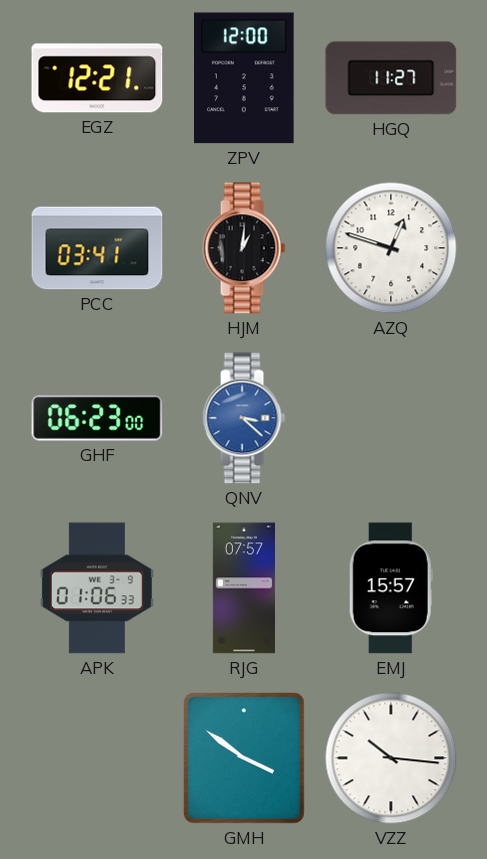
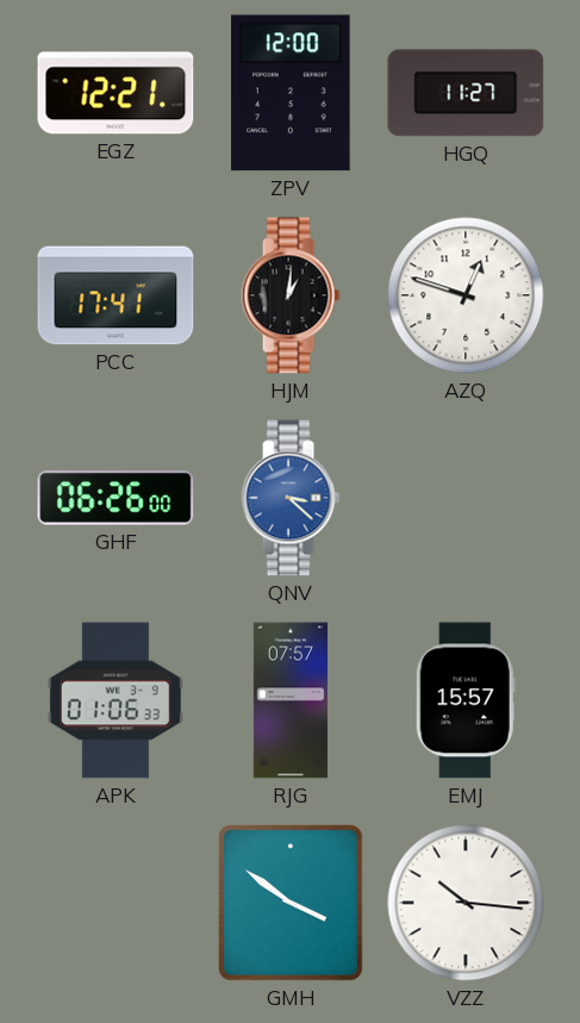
PCC: 03:41 -> 17:41
GHF: 06:23 -> 06:26
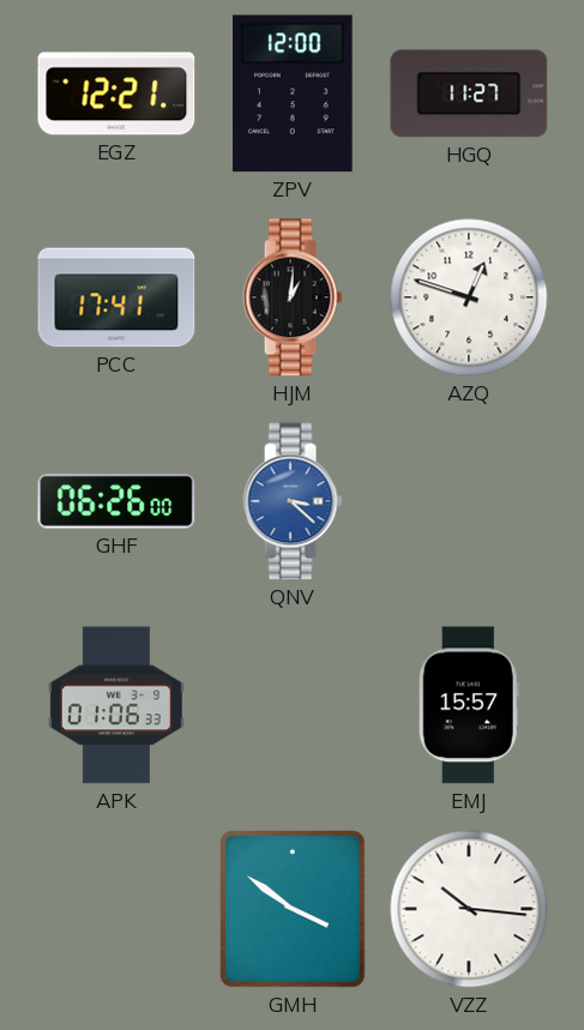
RJG: 07:57 -> none
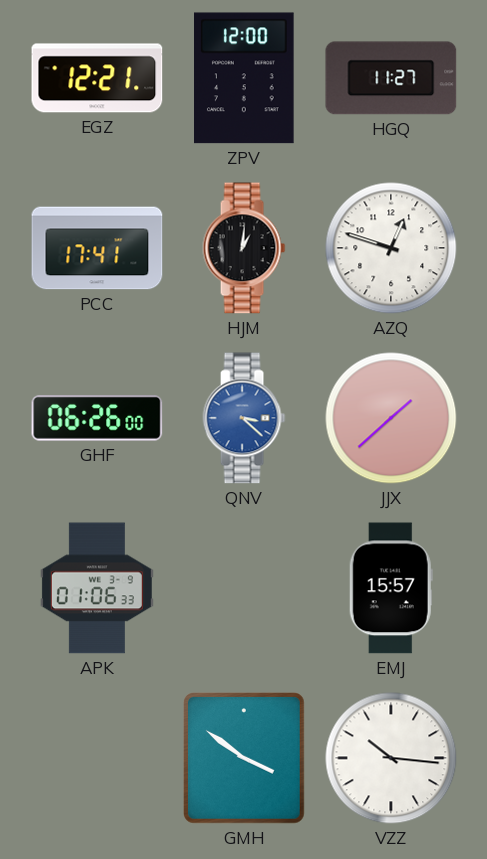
JJX: none -> 1:38
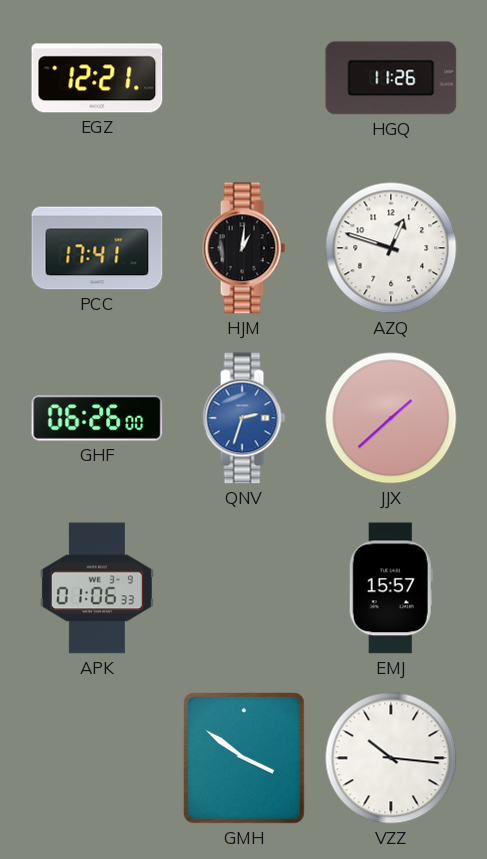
ZPV: 12:00 -> none
HGQ: 11:27 -> 11:26
QNV: 3:22 -> 2:33
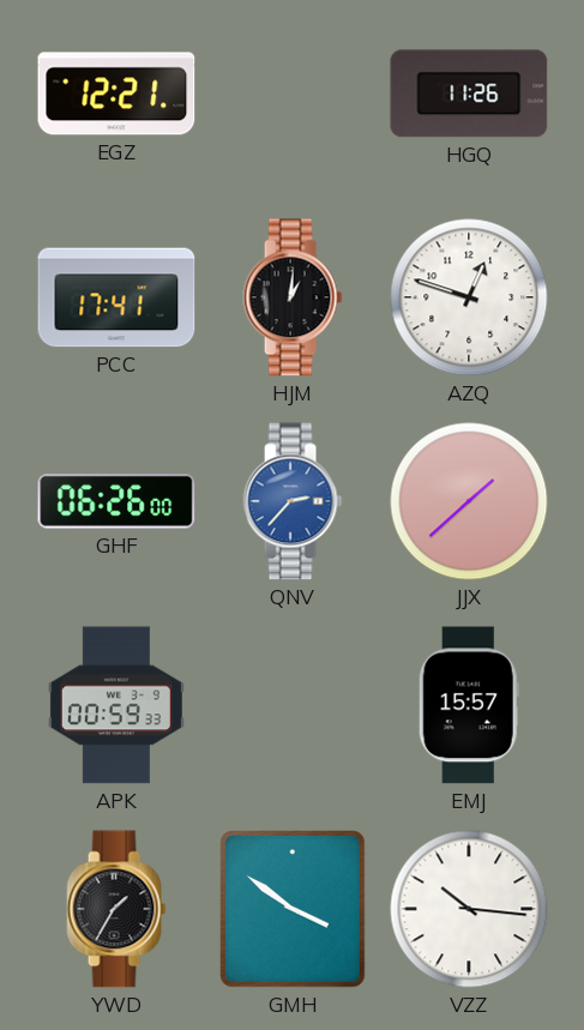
QNV: 2:33 -> 2:37
APK: 01:06 -> 00:59
YWD: none -> 1:35
